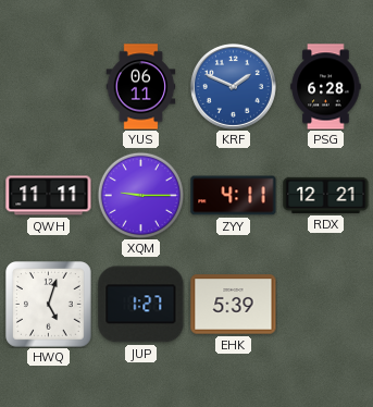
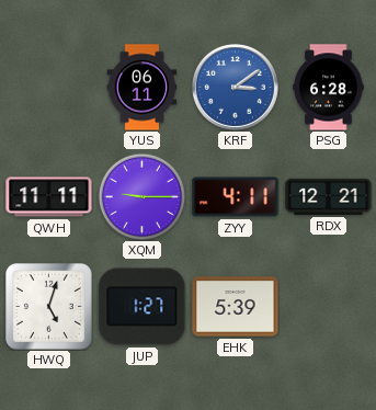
KRF: 1:49 -> 3:09
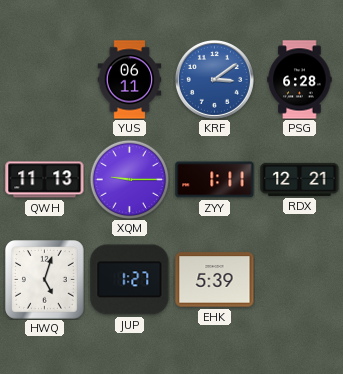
QWH: 11:11 -> 11:13
ZYY: 4:11 -> 1:11
